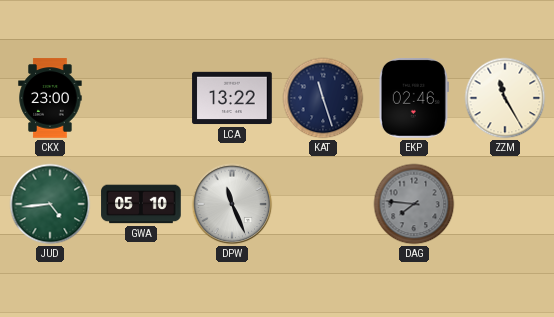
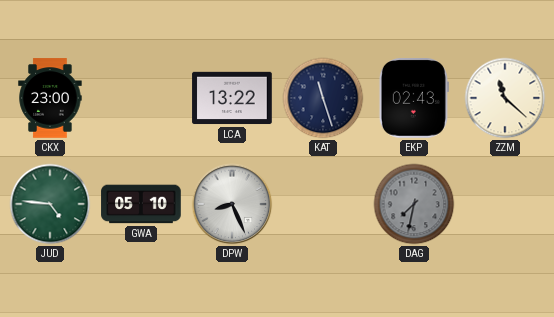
EKP: 02:46 -> 02:43
ZZM: 11:25 -> 11:22
JUD: 4:44 -> 4:46
DPW: 11:26 -> 8:26
DAG: 7:46 -> 7:32
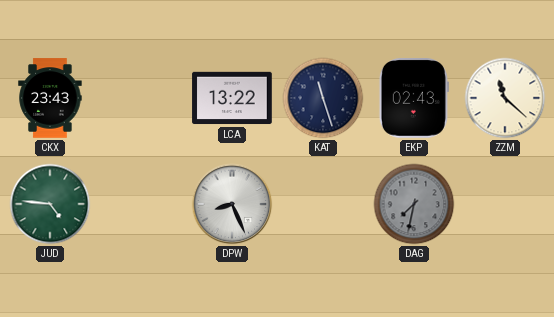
CKX: 23:00 -> 23:43
GWA: 05:10 -> none
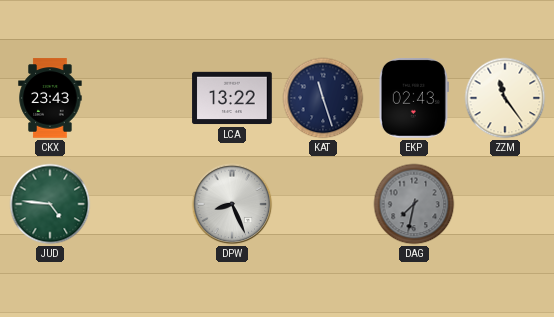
ZZM: 11:22 -> 11:24
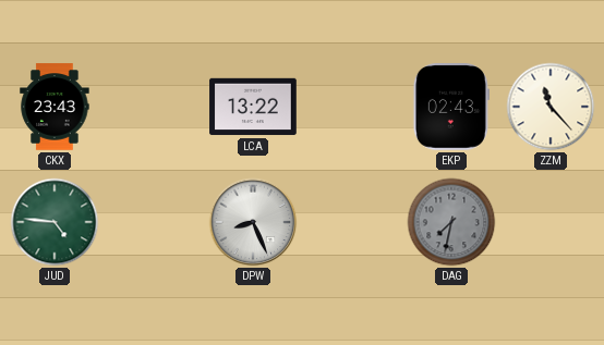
KAT: 11:27 -> none
ZZM: 11:24 -> 11:23
